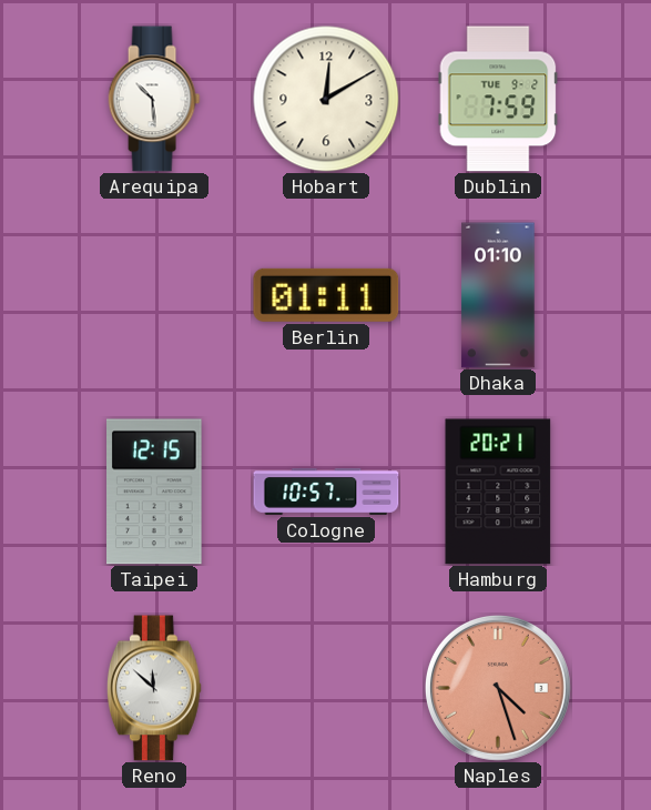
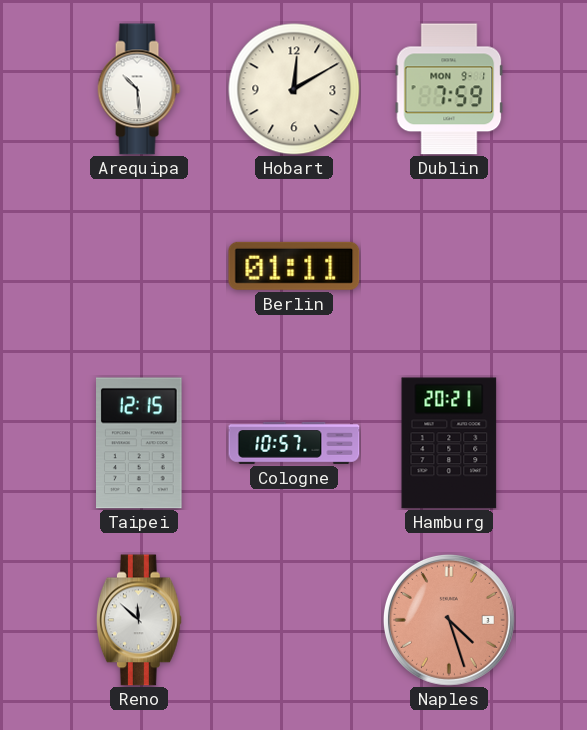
Dublin date: TUE 9-2 -> MON 9-1
Dhaka: 01:10 -> none
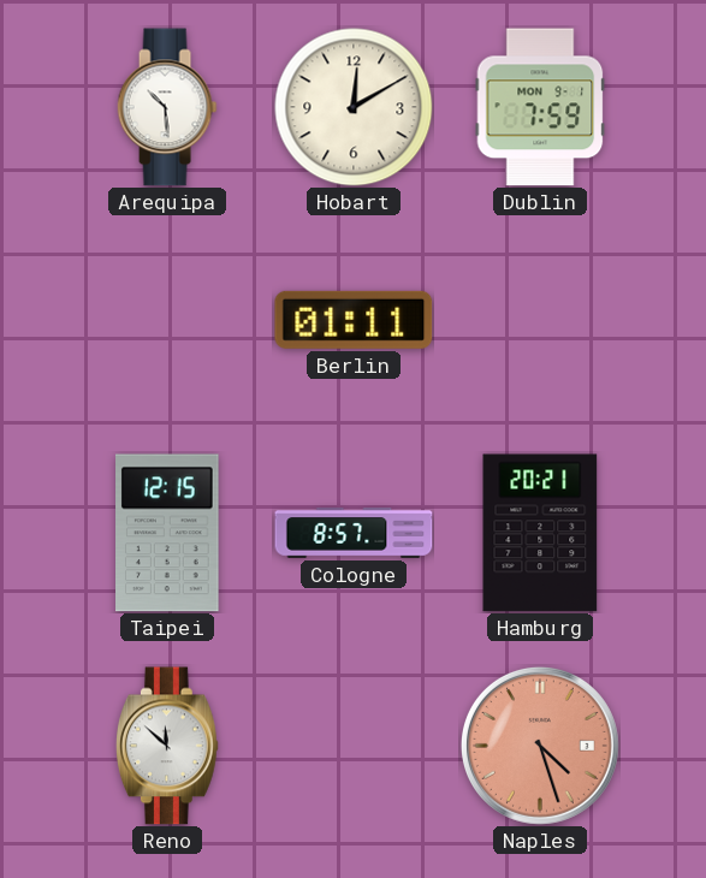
Cologne: 10:57 -> 8:57
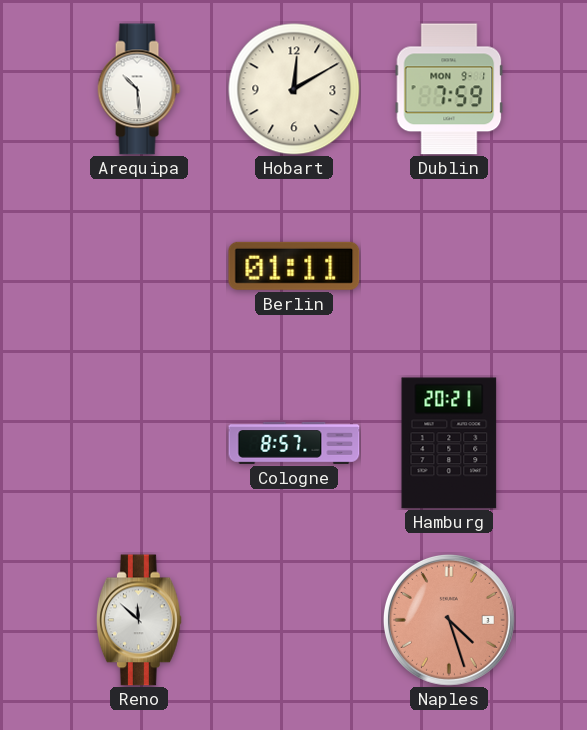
Taipei: 12:15 -> none
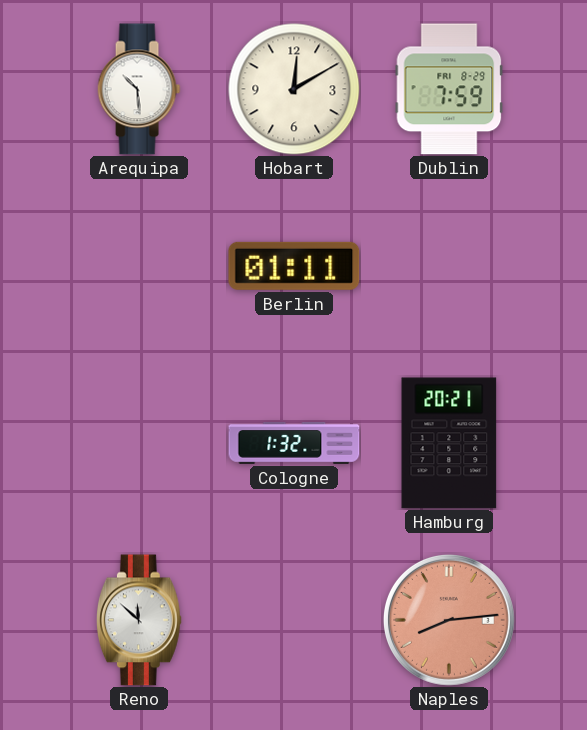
Dublin date: MON 9-1 -> FRI 8-29
Cologne: 8:57 -> 1:32
Naples: 4:27 -> 8:14
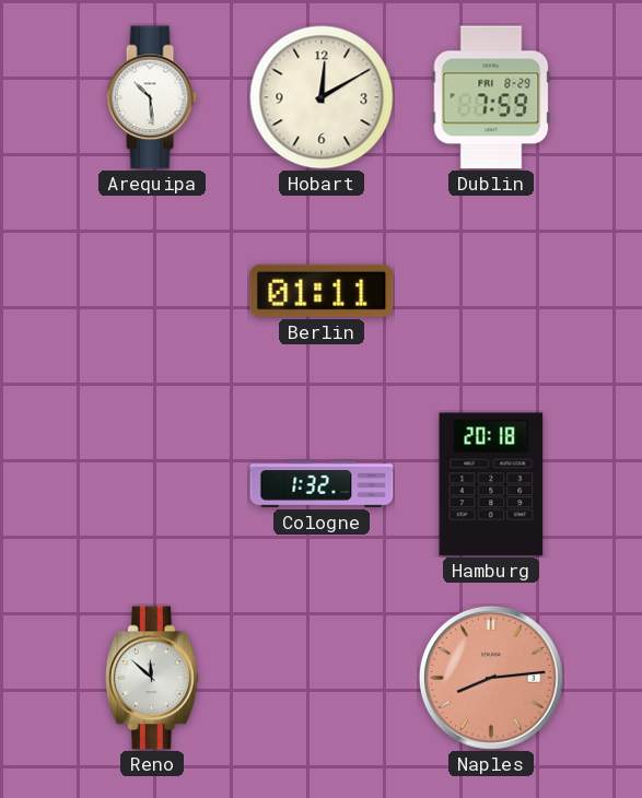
Hamburg: 20:21 -> 20:18
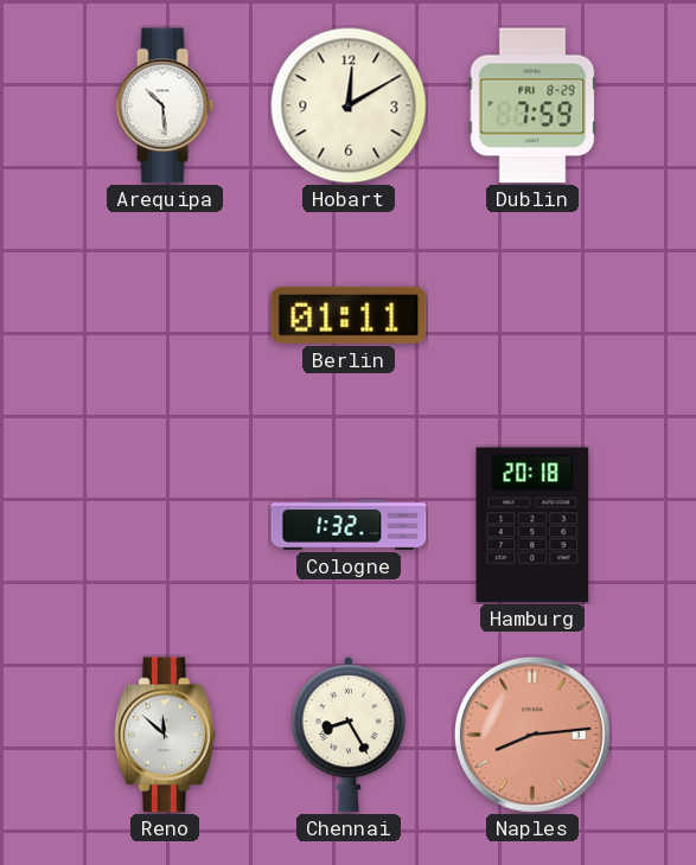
Chennai: none -> 8:25
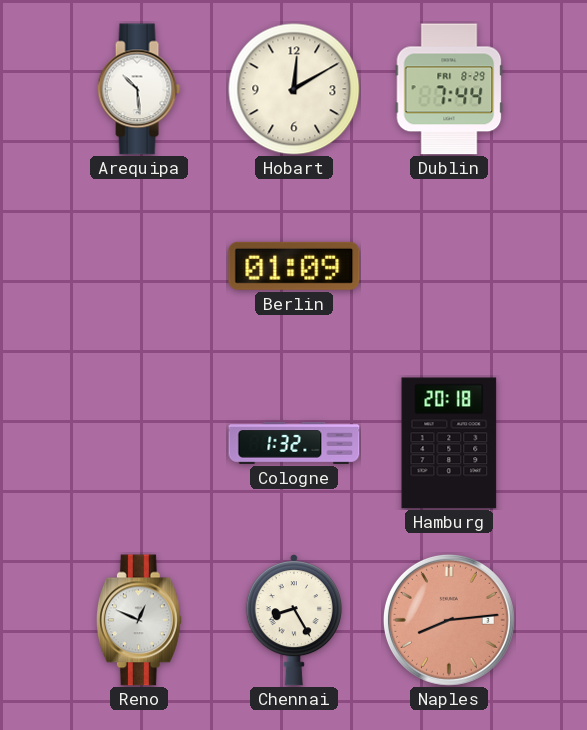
Dublin: 7:59 -> 7:44
Berlin: 01:11 -> 01:09
Reno: 11:52 -> 12:49
